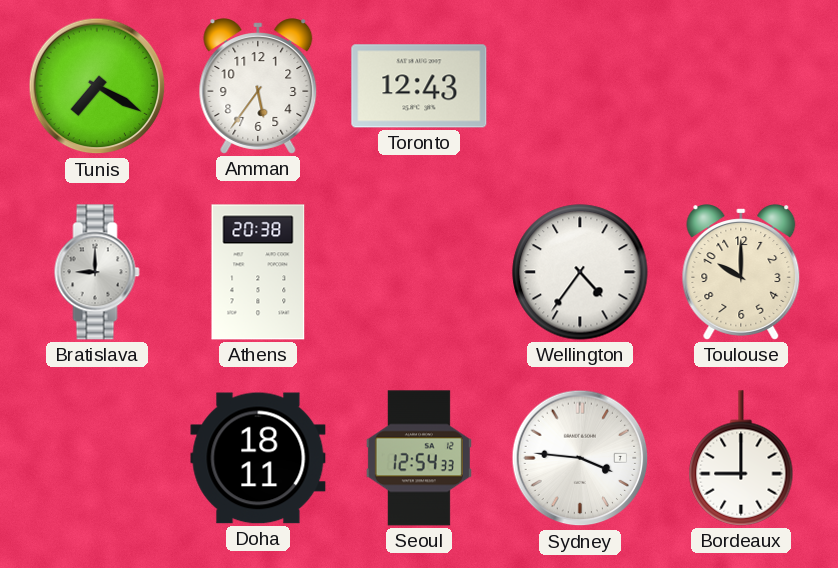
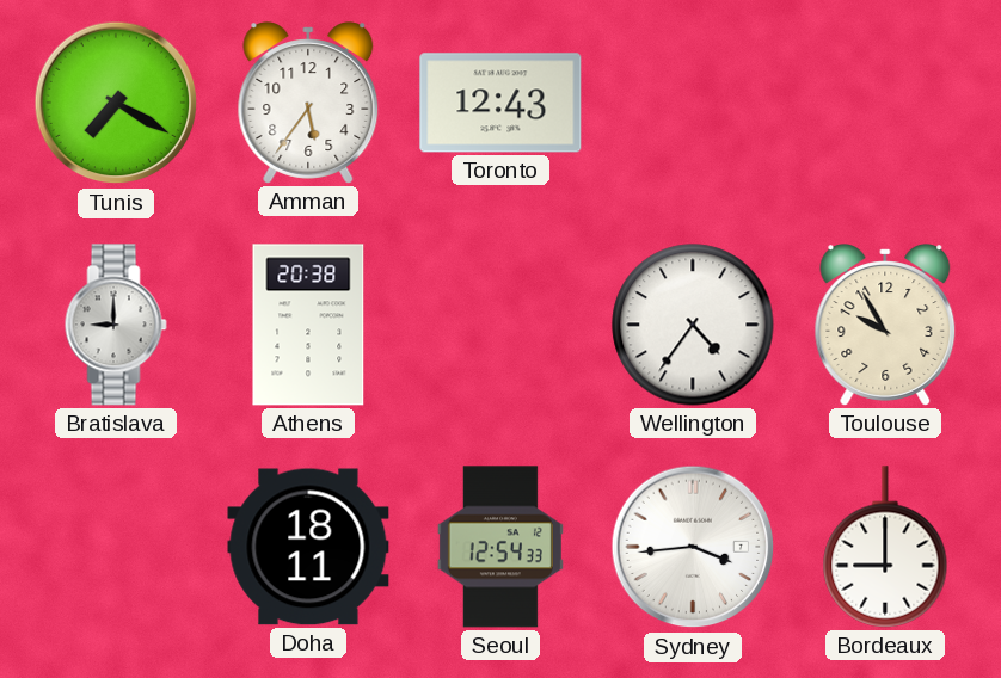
Toulouse: 10:00 -> 9:55
Sydney: 3:46 -> 3:44
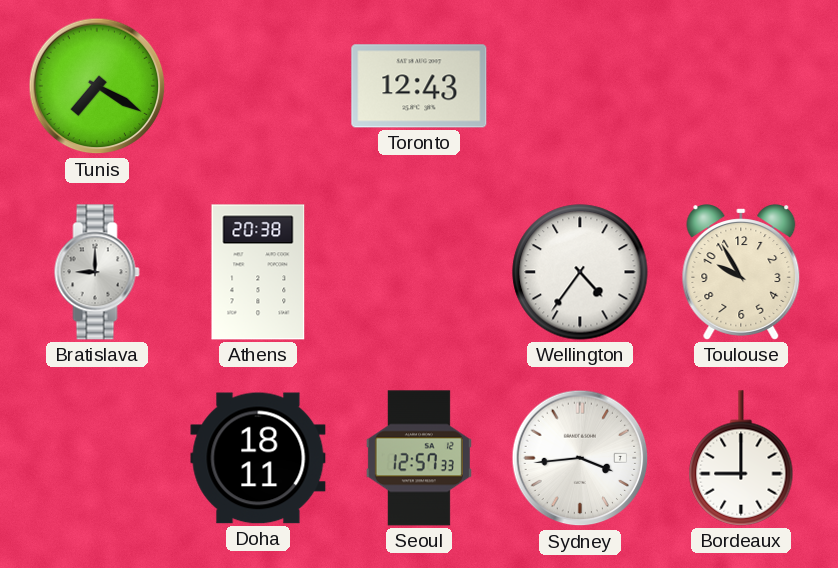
Amman: 5:36 -> none
Seoul: 12:54 -> 12:57
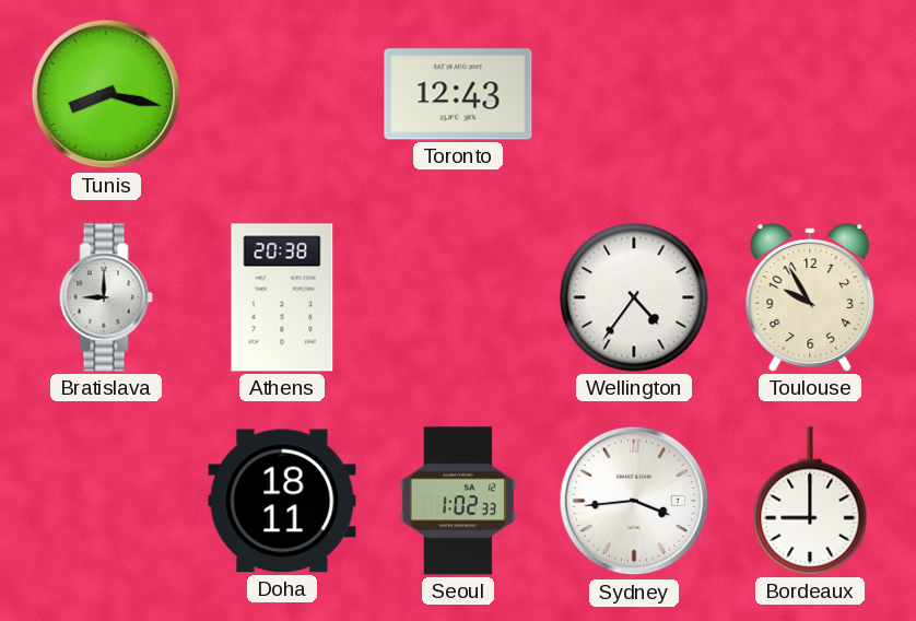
Tunis: 7:20 -> 8:17
Seoul: 12:57 -> 1:02
